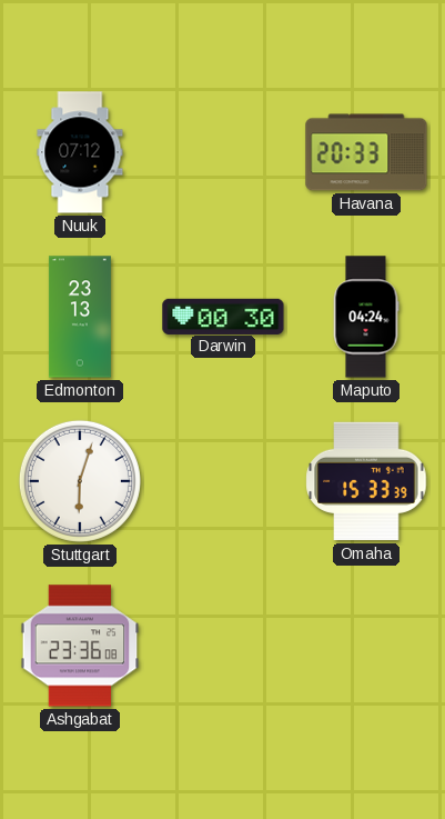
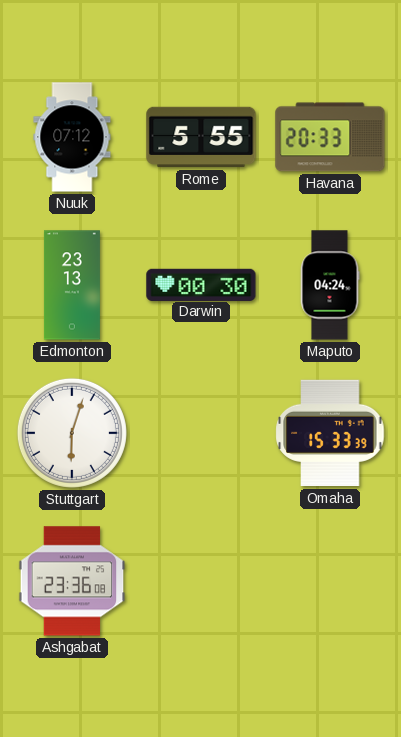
Rome: none -> 5:55
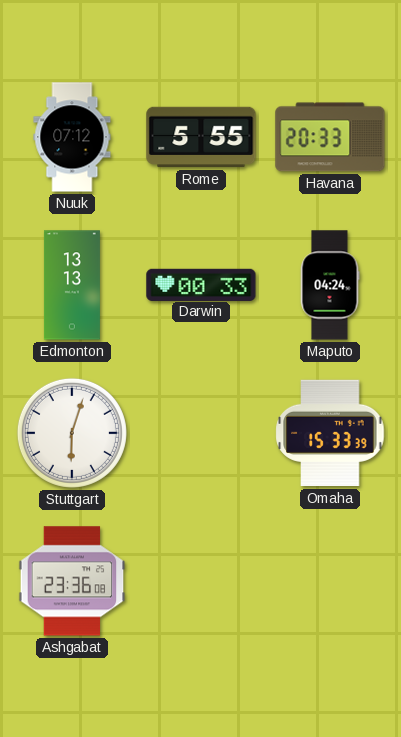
Edmonton: 23:13 -> 13:13
Darwin: 00:30 -> 00:33
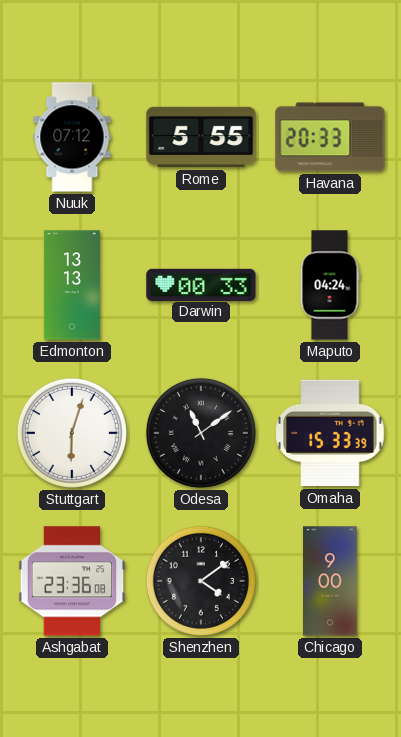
Odesa: none -> 11:09
Shenzhen: none -> 4:09
Chicago: none -> 9:00
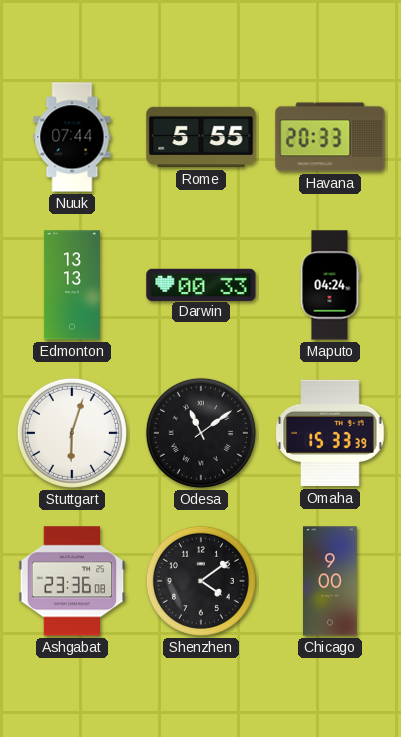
Nuuk: 07:12 -> 07:44
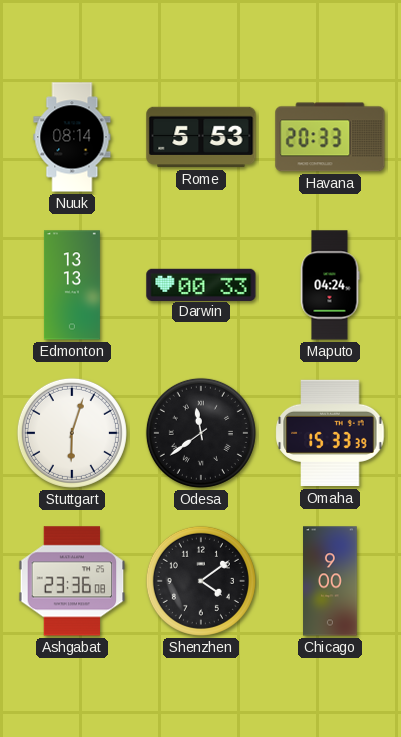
Nuuk: 07:44 -> 08:14
Rome: 5:55 -> 5:53
Odesa: 11:09 -> 11:39
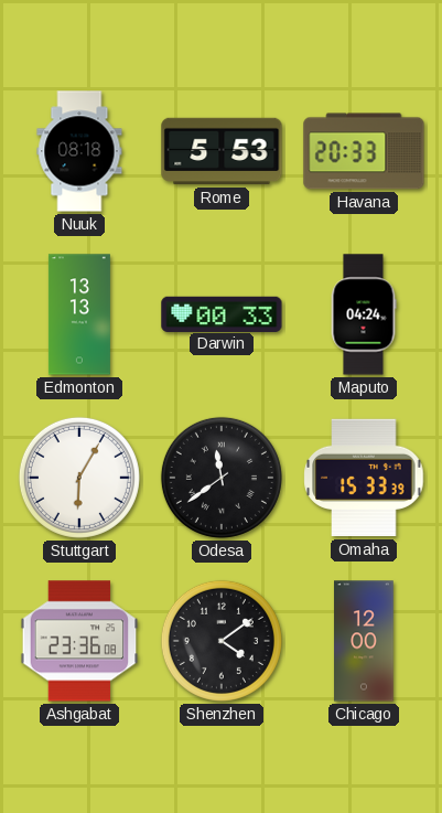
Nuuk: 08:14 -> 08:18
Stuttgart: 6:03 -> 6:05
Chicago: 9:00 -> 12:00
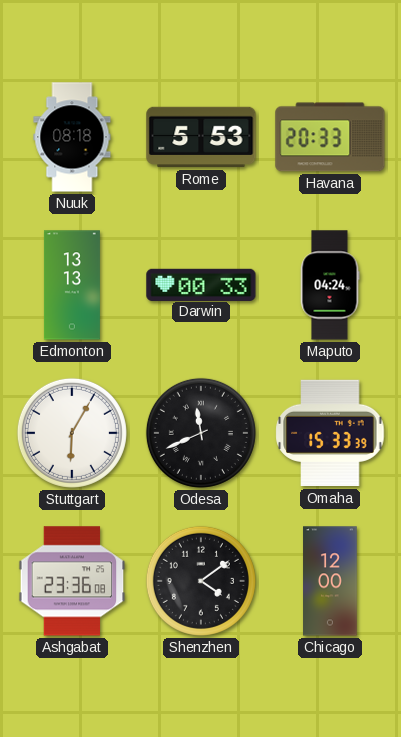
Odesa: 11:39 -> 11:41
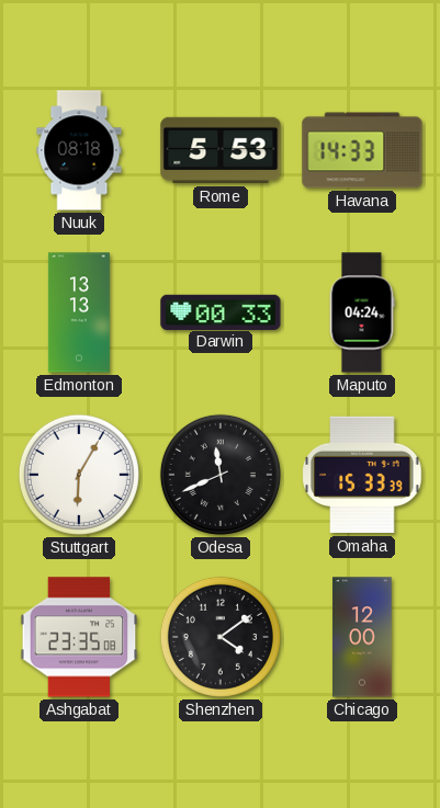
Havana: 20:33 -> 14:33
Ashgabat: 23:36 -> 23:35
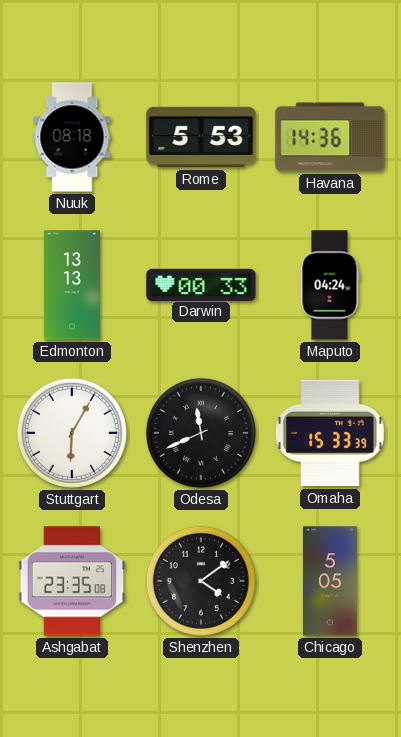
Havana: 14:33 -> 14:36
Chicago: 12:00 -> 5:05
